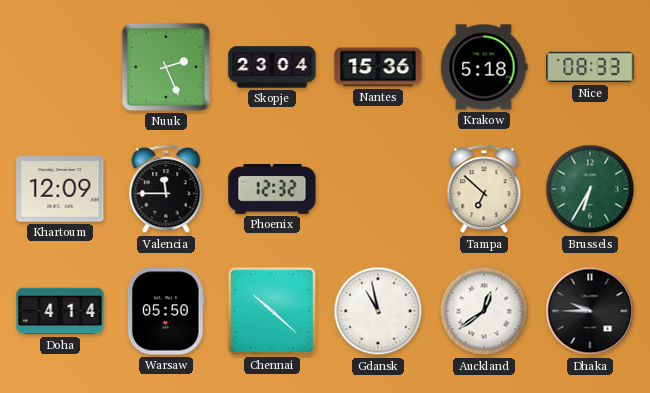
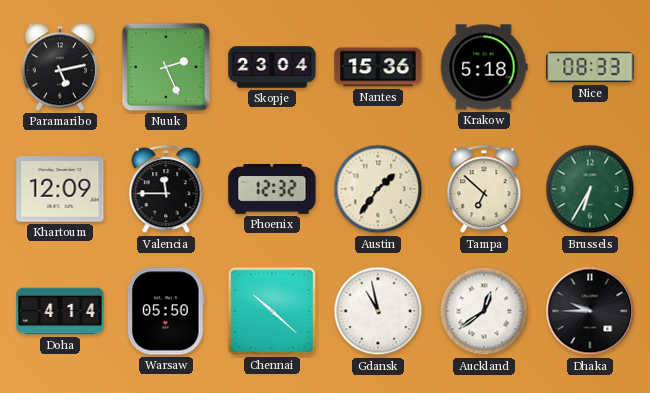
Paramaribo: none -> 5:13
Austin: none -> 1:36
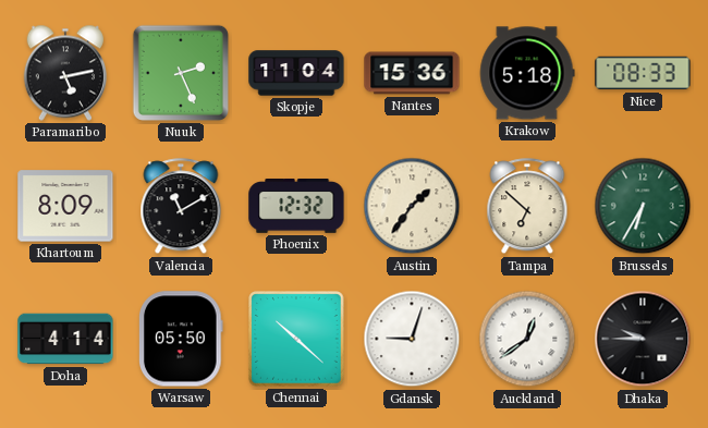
Skopje: 23:04 -> 11:04
Khartoum: 12:09 -> 8:09
Valencia: 11:45 -> 11:10
Gdansk: 10:58 -> 9:03
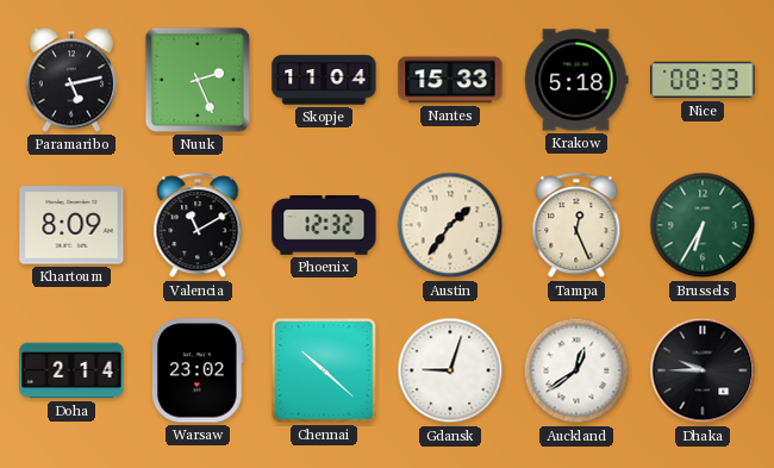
Nantes: 15:36 -> 15:33
Tampa: 6:52 -> 12:26
Doha: 4:14 -> 2:14
Warsaw: 05:50 -> 23:02
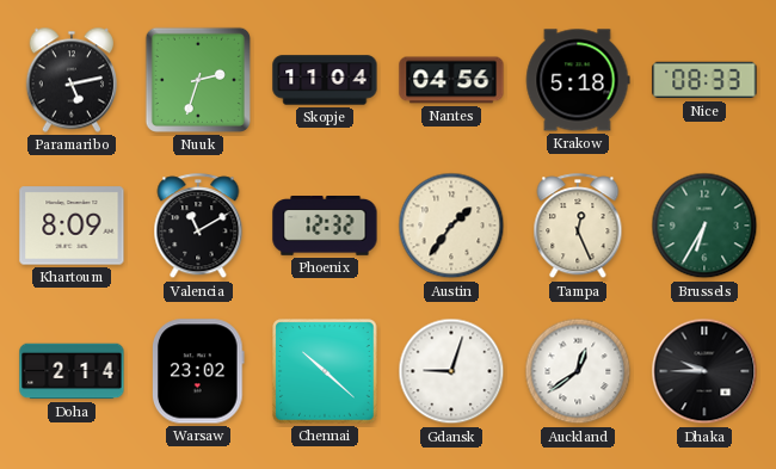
Nuuk: 2:26 -> 2:33
Nantes: 15:33 -> 04:56
